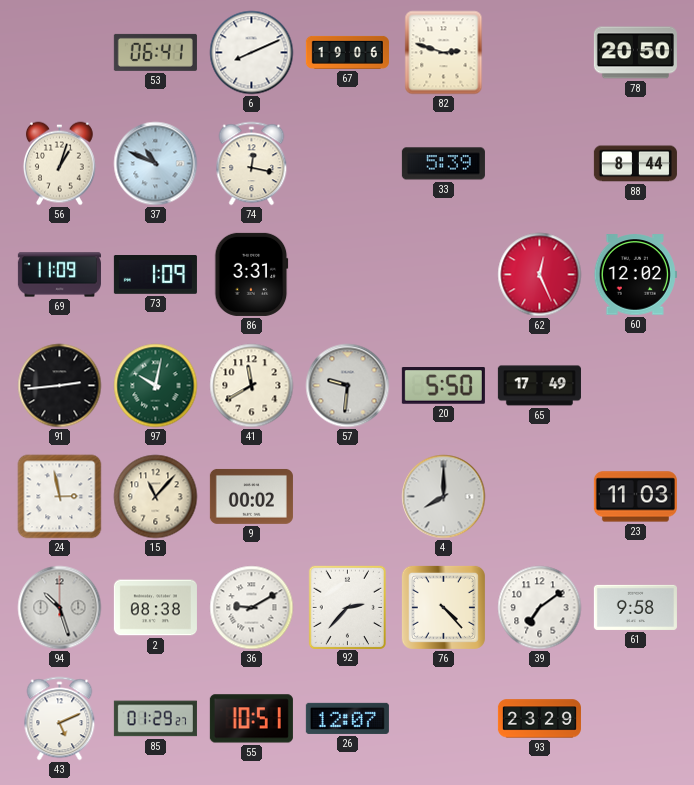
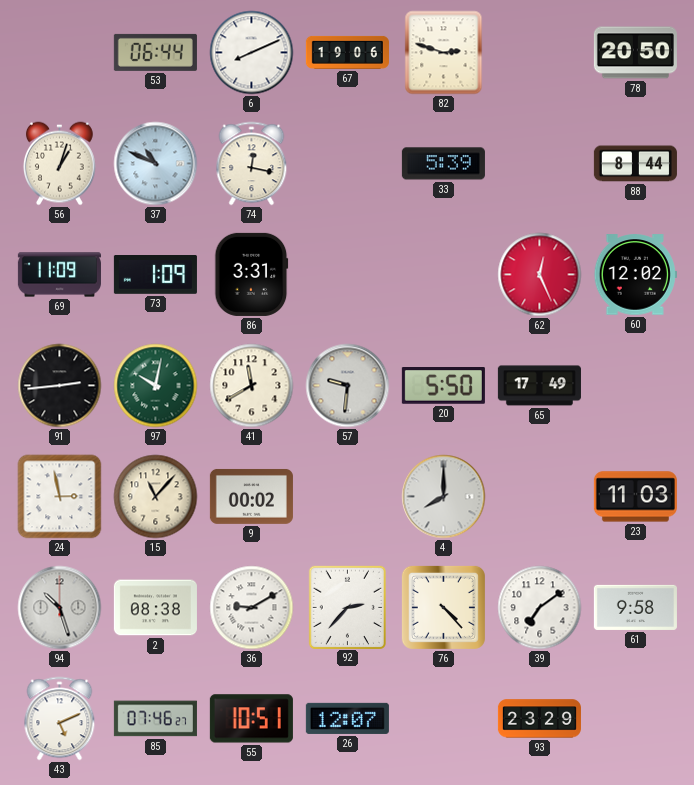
53: 06:41 -> 06:44
85: 01:29 -> 07:46
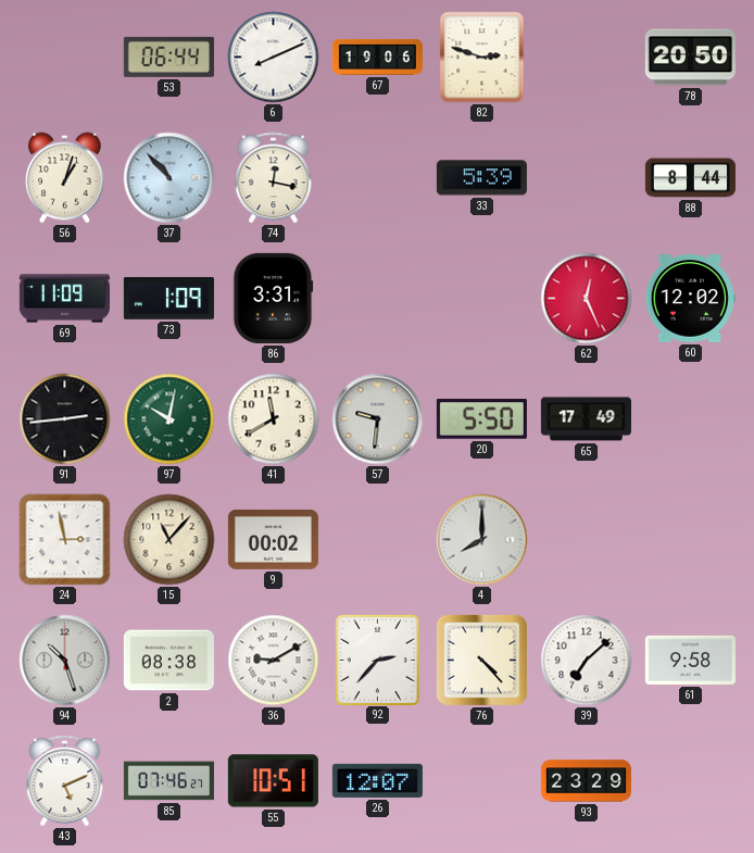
37: 10:49 -> 10:53
23: 11:03 -> none
39: 7:09 -> 7:08
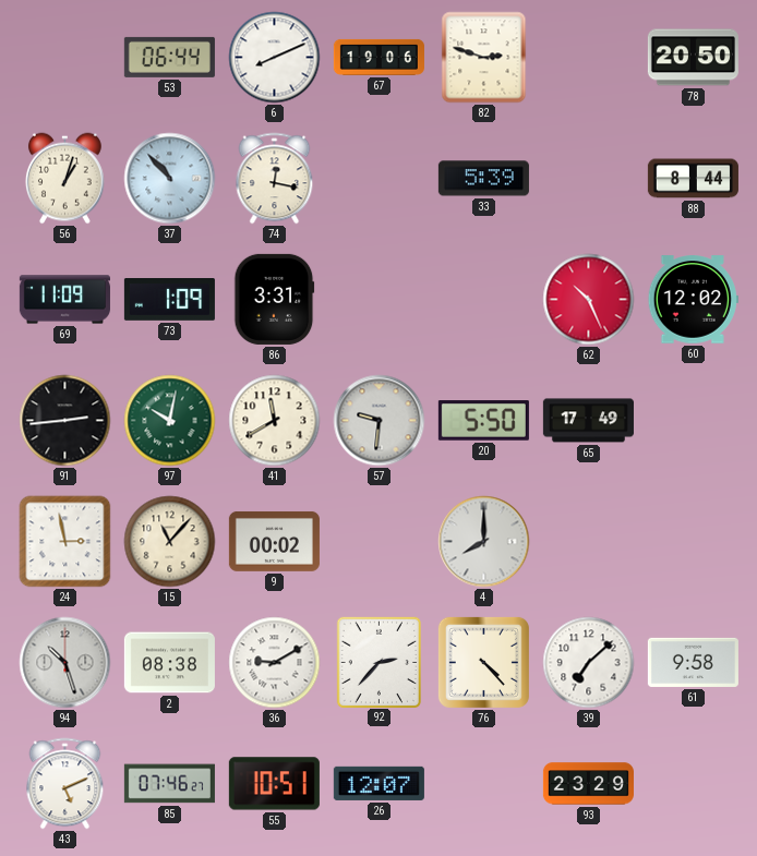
62: 12:26 -> 10:26
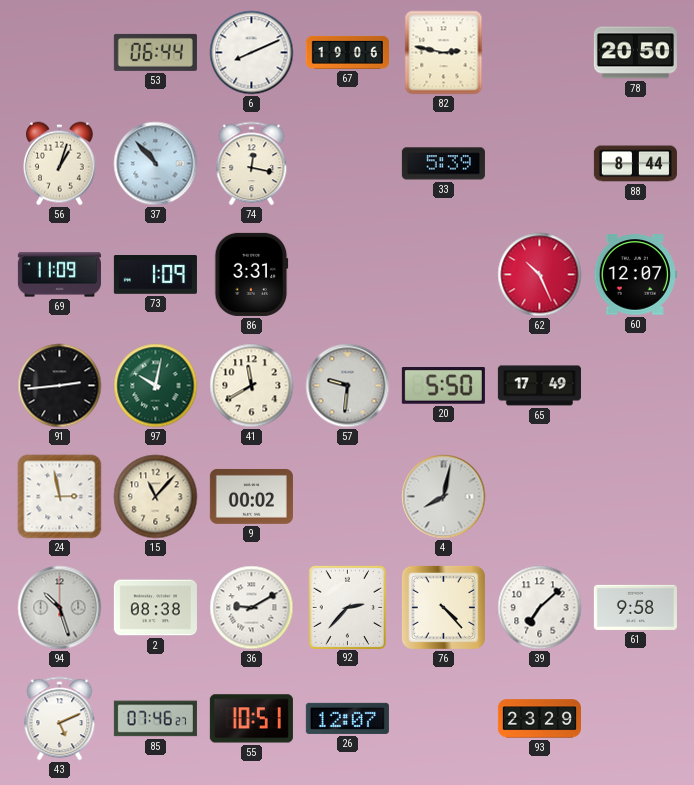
82: 2:48 -> 2:47
60: 12:02 -> 12:07
4: 8:00 -> 8:02
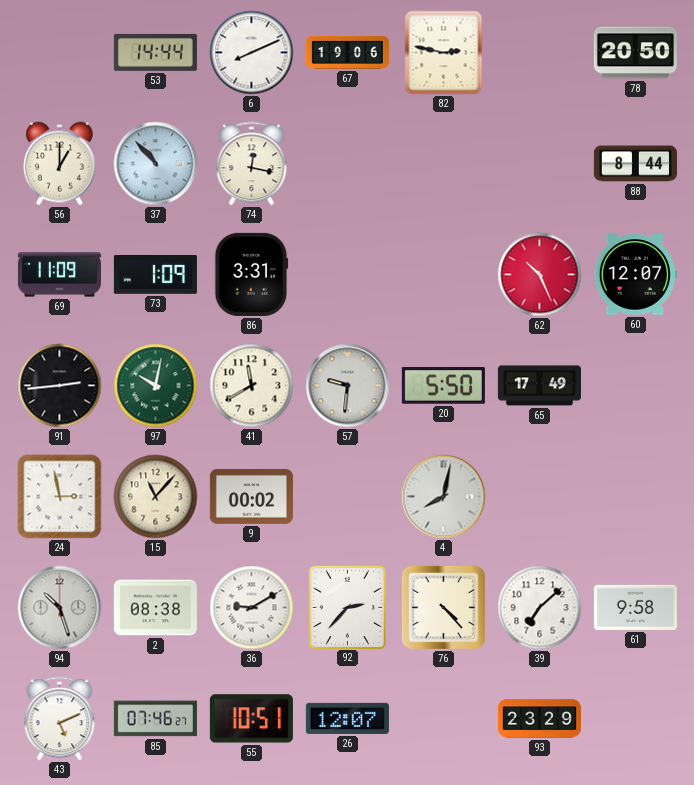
53: 06:44 -> 14:44
56: 1:03 -> 1:00
33: 5:39 -> none
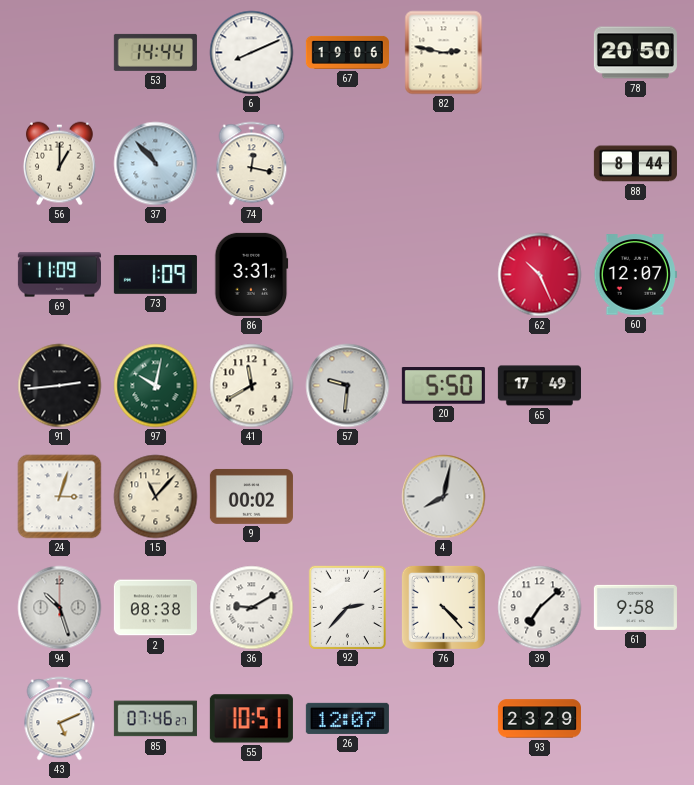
24: 2:58 -> 3:03
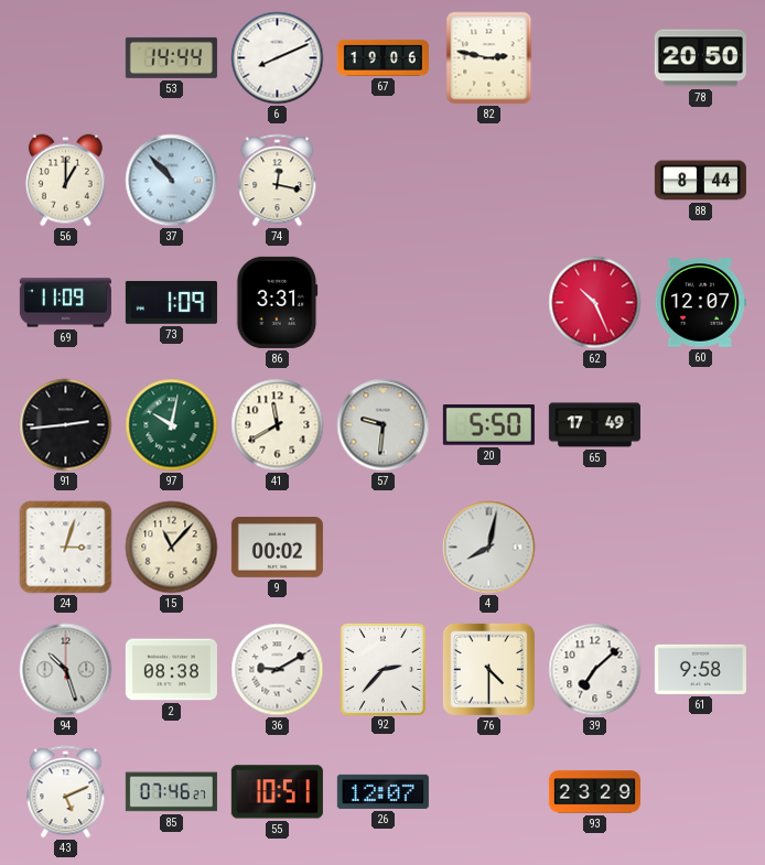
76: 4:23 -> 4:30
